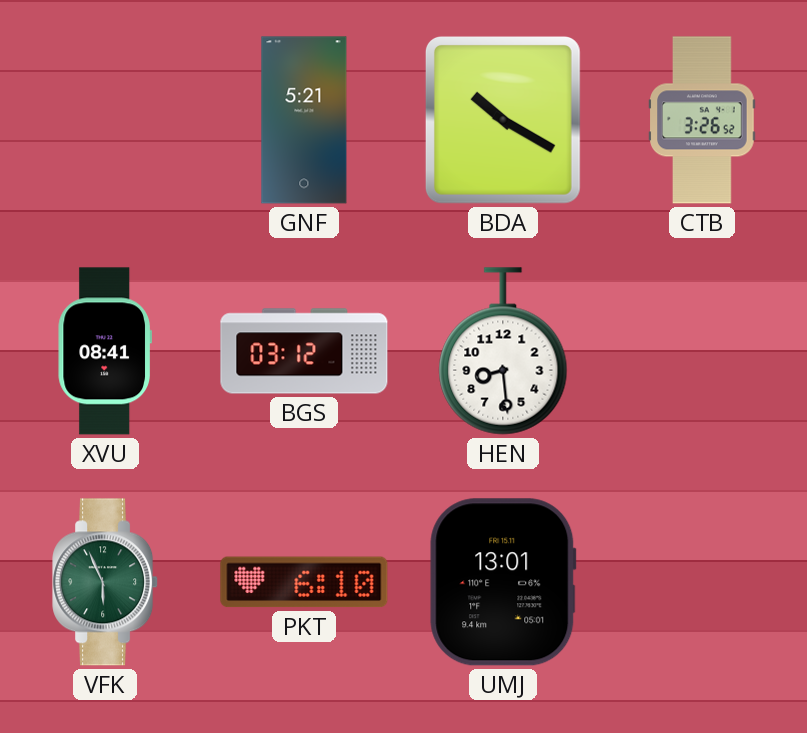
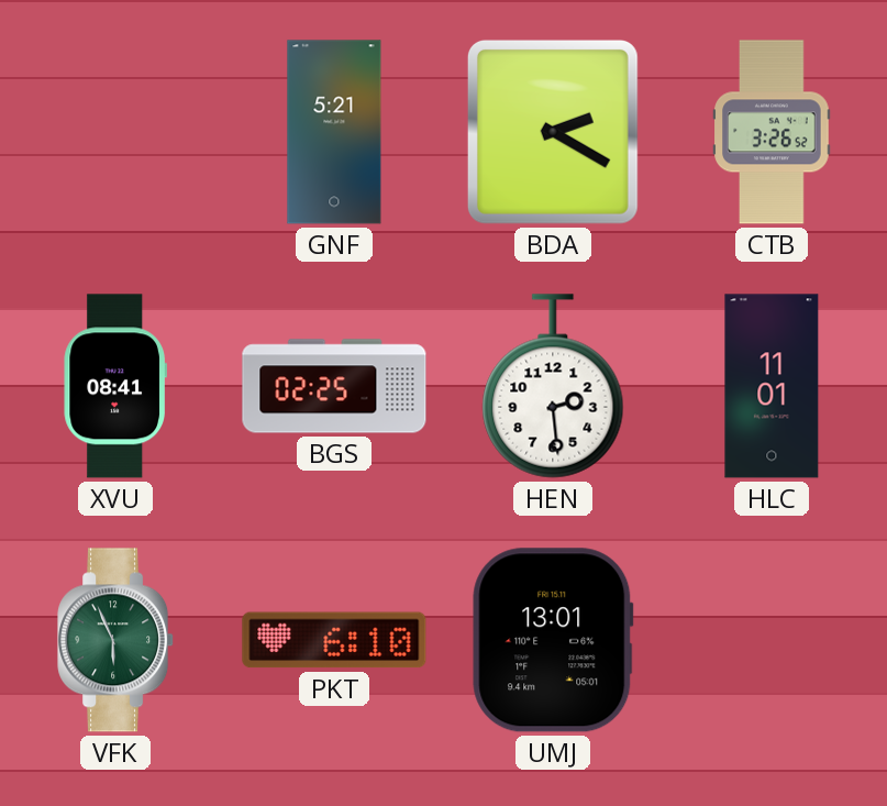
BDA: 10:20 -> 2:20
BGS: 03:12 -> 02:25
HEN: 8:29 -> 2:29
HLC: none -> 11:01
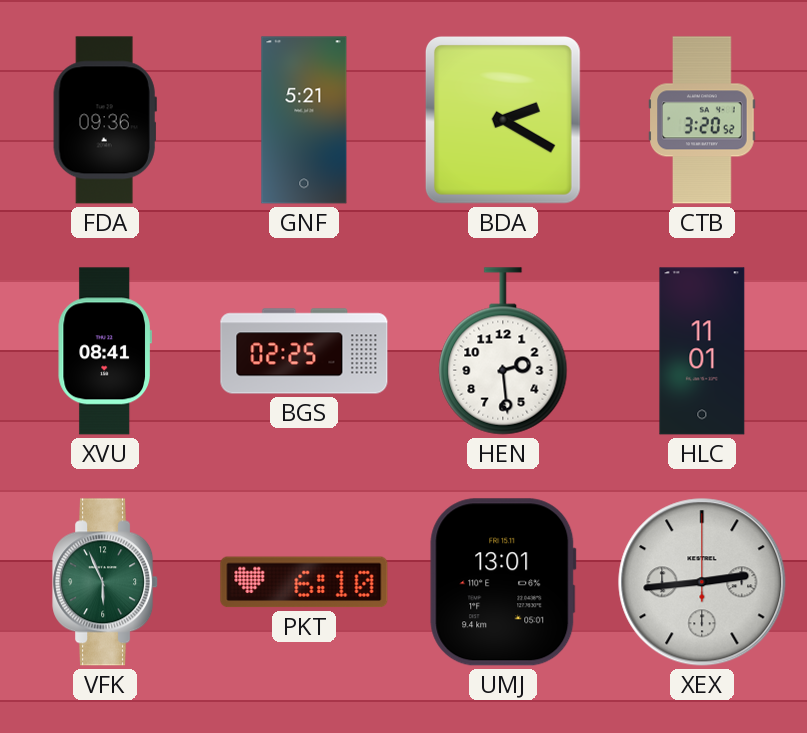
FDA: none -> 09:36
CTB: 3:26 -> 3:20
XEX: none -> 2:44
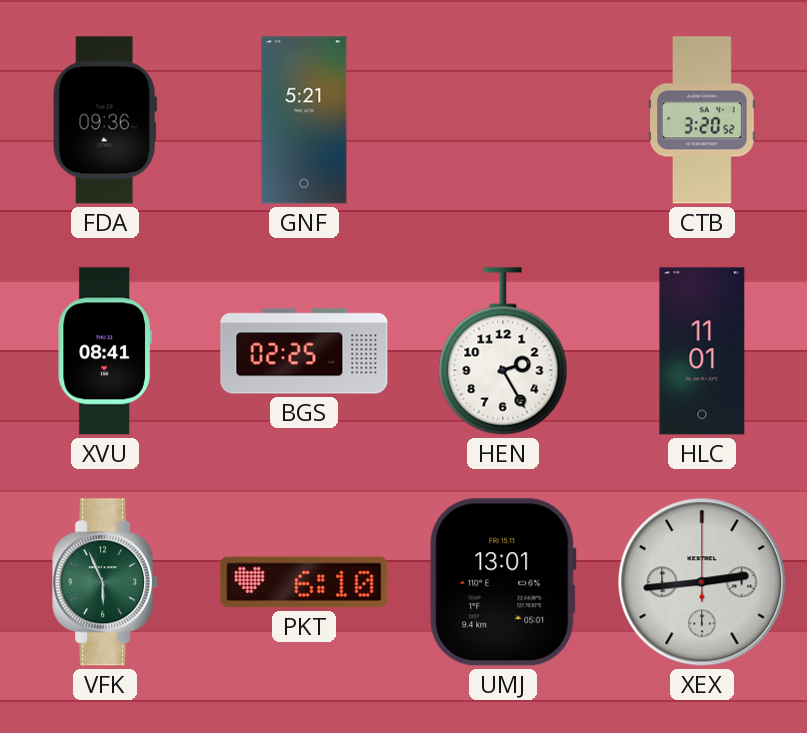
BDA: 2:20 -> none
HEN: 2:29 -> 2:25
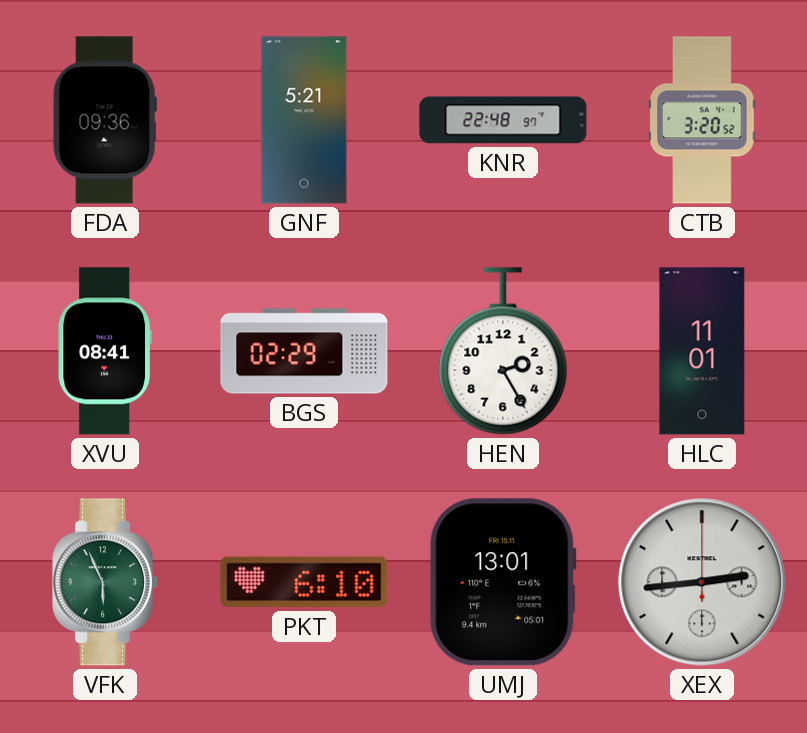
KNR: none -> 22:48
BGS: 02:25 -> 02:29
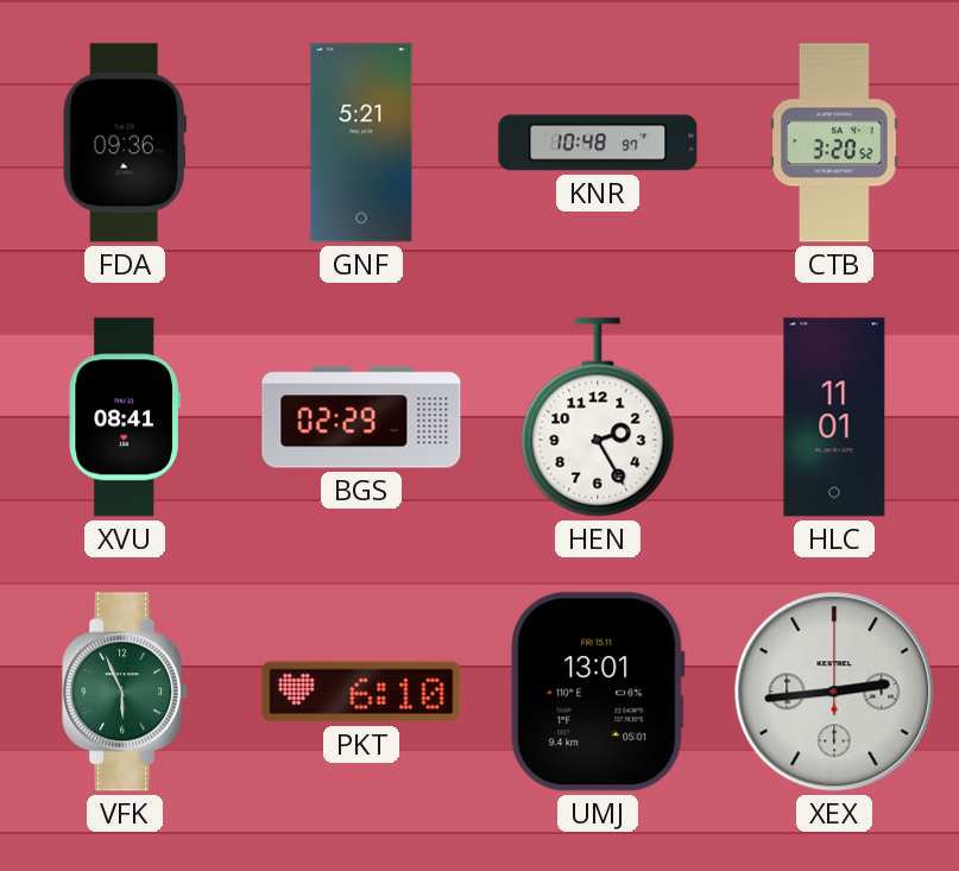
KNR: 22:48 -> 10:48
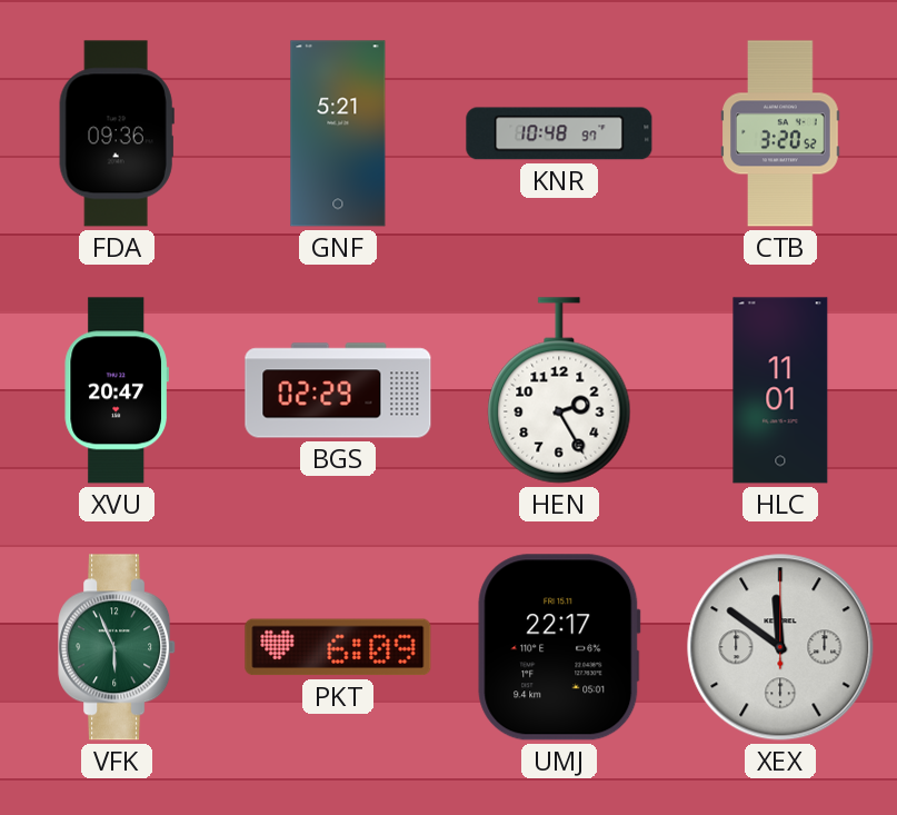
XVU: 08:41 -> 20:47
PKT: 6:10 -> 6:09
UMJ: 13:01 -> 22:17
XEX: 2:44 -> 11:51
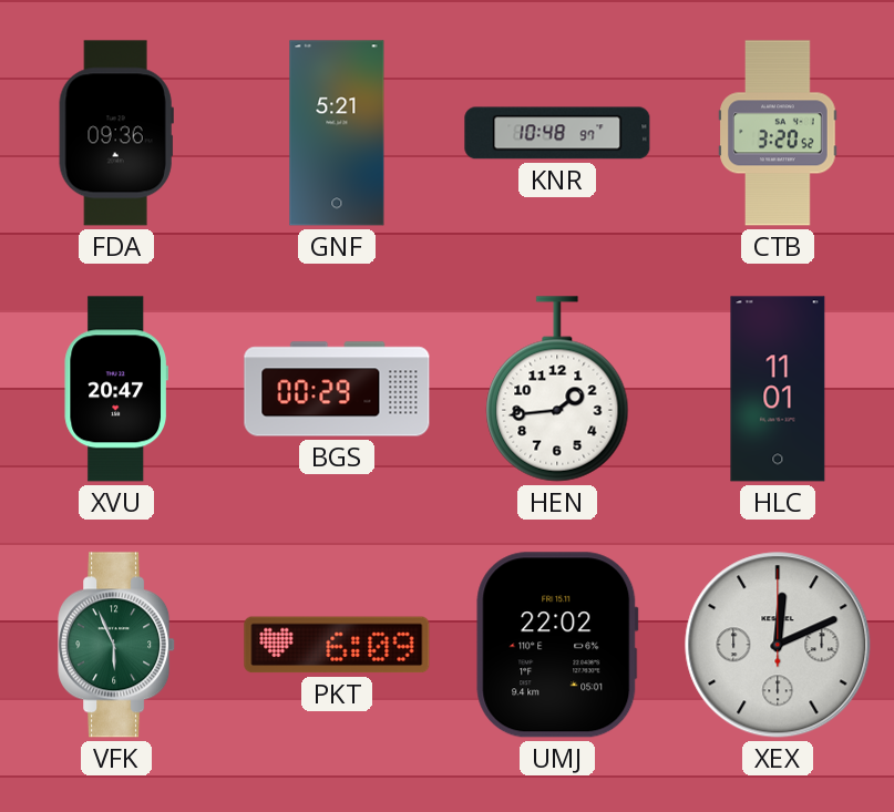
BGS: 02:29 -> 00:29
HEN: 2:25 -> 1:44
UMJ: 22:17 -> 22:02
XEX: 11:51 -> 12:11
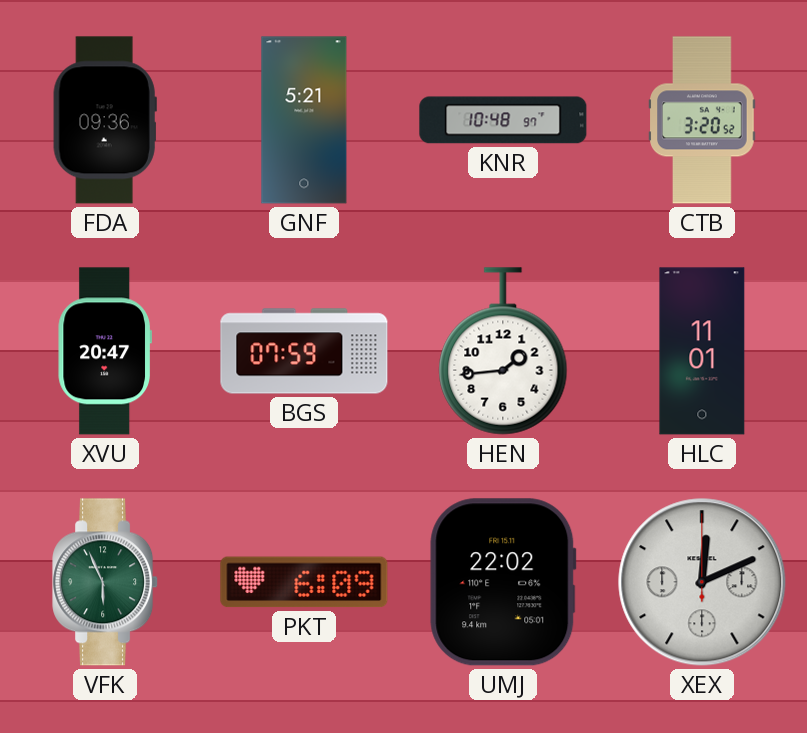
BGS: 00:29 -> 07:59
